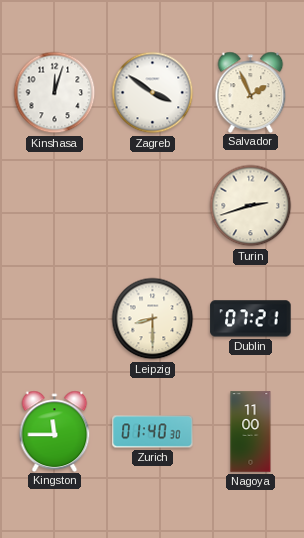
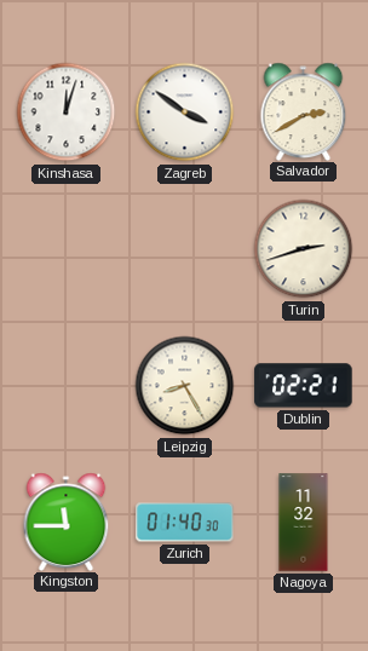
Salvador: 1:56 -> 2:40
Leipzig: 8:30 -> 8:25
Dublin: 07:21 -> 02:21
Nagoya: 11:00 -> 11:32
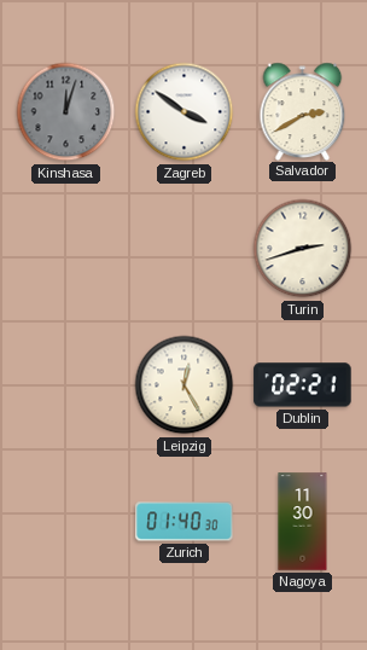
Kinshasa dial: white -> grey
Leipzig: 8:25 -> 12:25
Kingston: 11:45 -> none
Nagoya: 11:32 -> 11:30
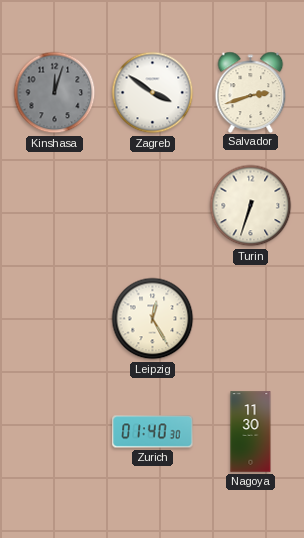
Salvador: 2:40 -> 2:42
Turin: 2:42 -> 6:33
Dublin: 02:21 -> none
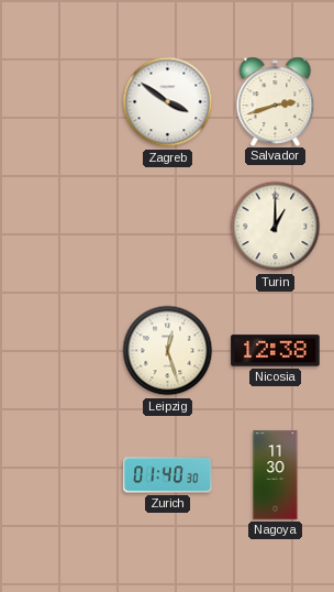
Kinshasa: 12:03 -> none
Turin: 6:33 -> 1:00
Leipzig: 12:25 -> 12:27
Nicosia: none -> 12:38
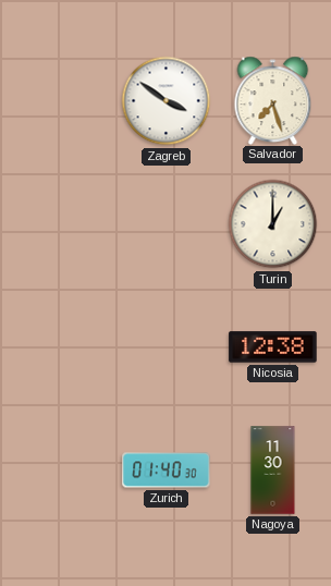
Salvador: 2:42 -> 7:27
Leipzig: 12:27 -> none
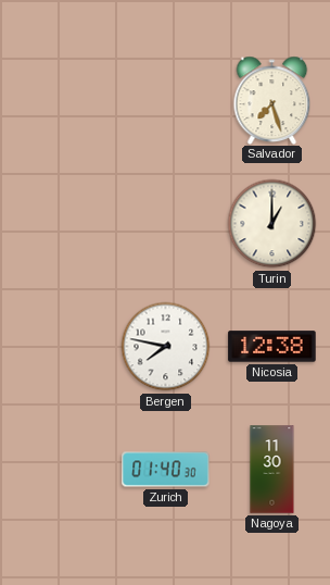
Zagreb: 3:51 -> none
Bergen: none -> 7:47
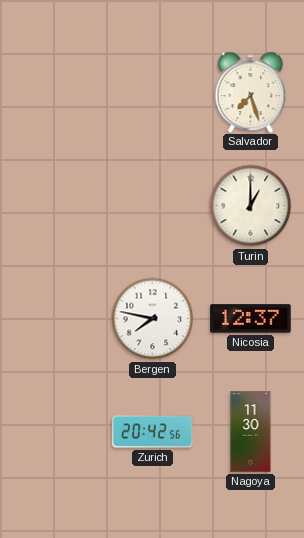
Nicosia: 12:38 -> 12:37
Zurich: 01:40 -> 20:42
